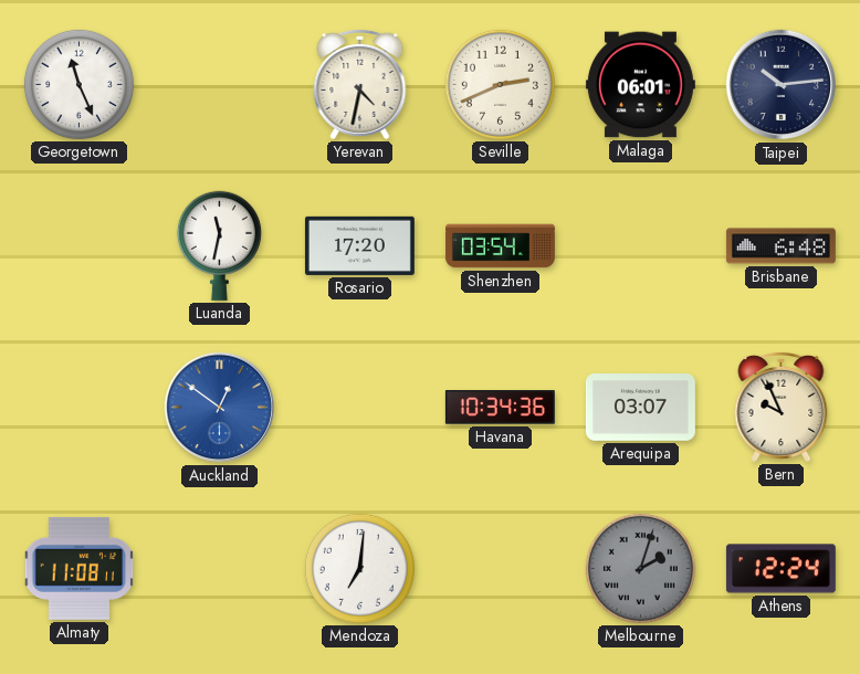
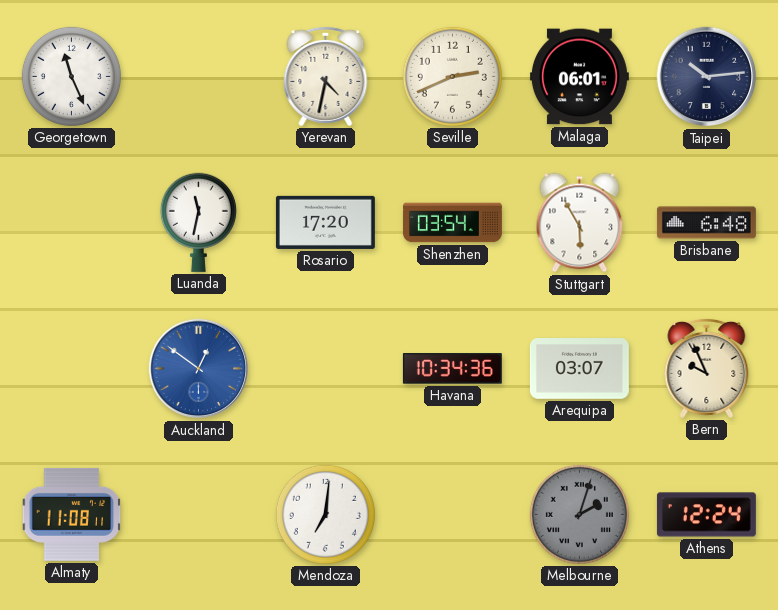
Stuttgart: none -> 5:55
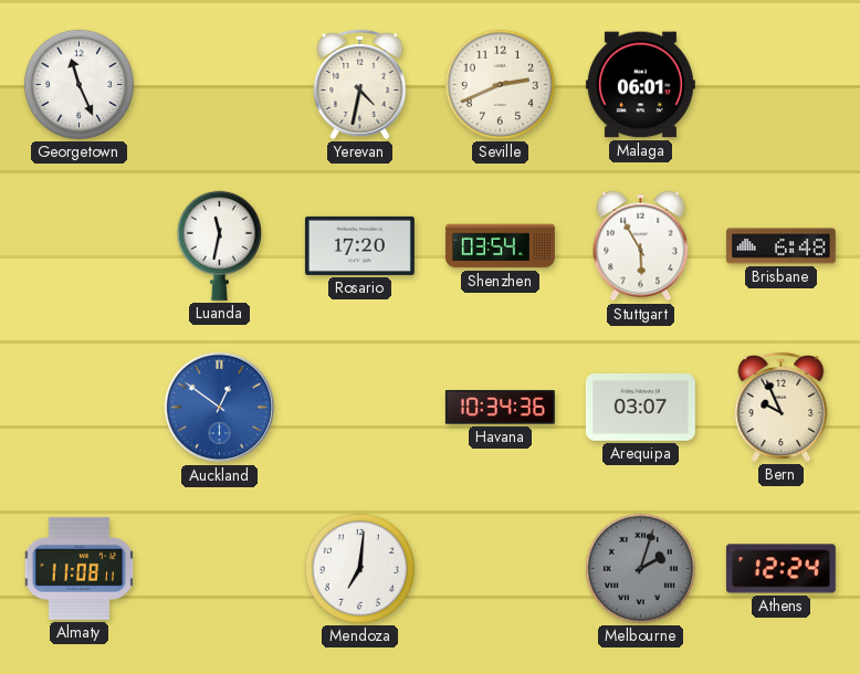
Taipei: 10:14 -> none
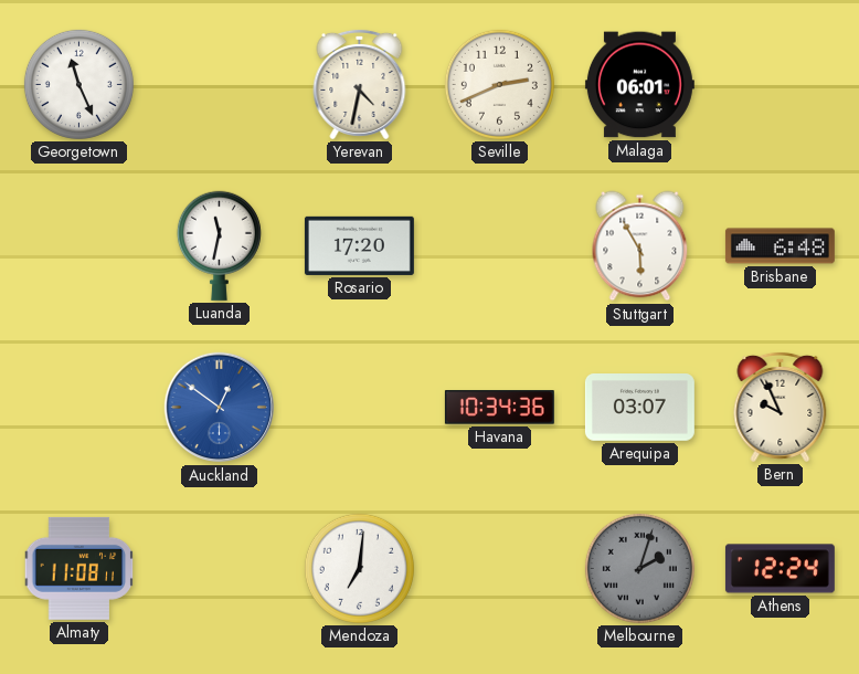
Shenzhen: 03:54 -> none
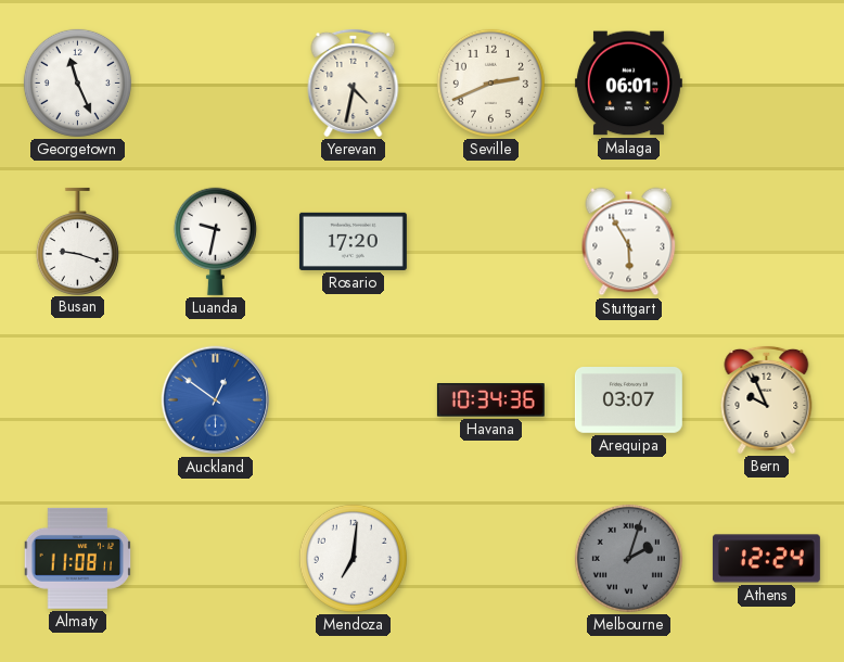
Busan: none -> 9:18
Luanda: 11:32 -> 9:32
Brisbane: 6:48 -> none
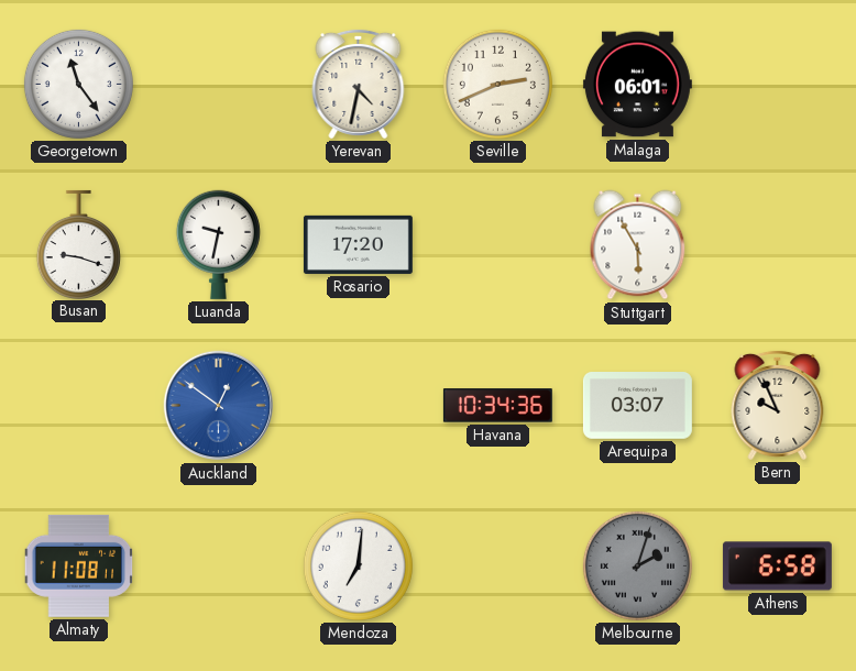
Georgetown: 11:26 -> 11:24
Athens: 12:24 -> 6:58
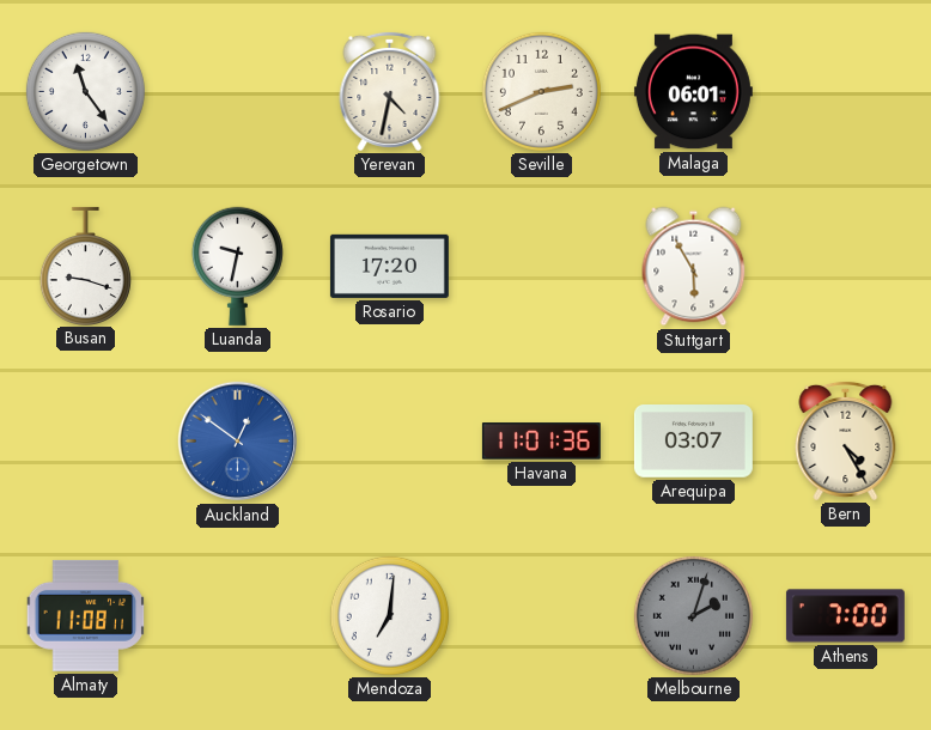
Havana: 10:34 -> 11:01
Bern: 9:56 -> 4:25
Athens: 6:58 -> 7:00
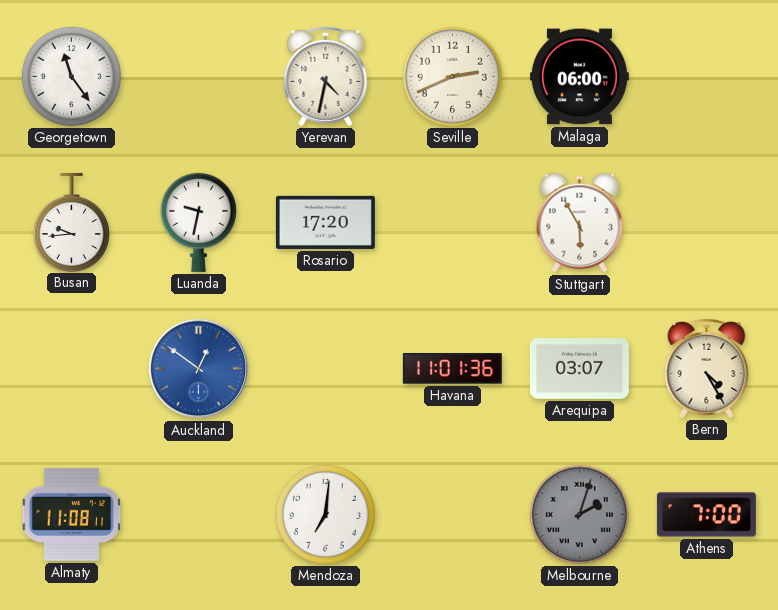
Malaga: 06:01 -> 06:00
Busan: 9:18 -> 9:44
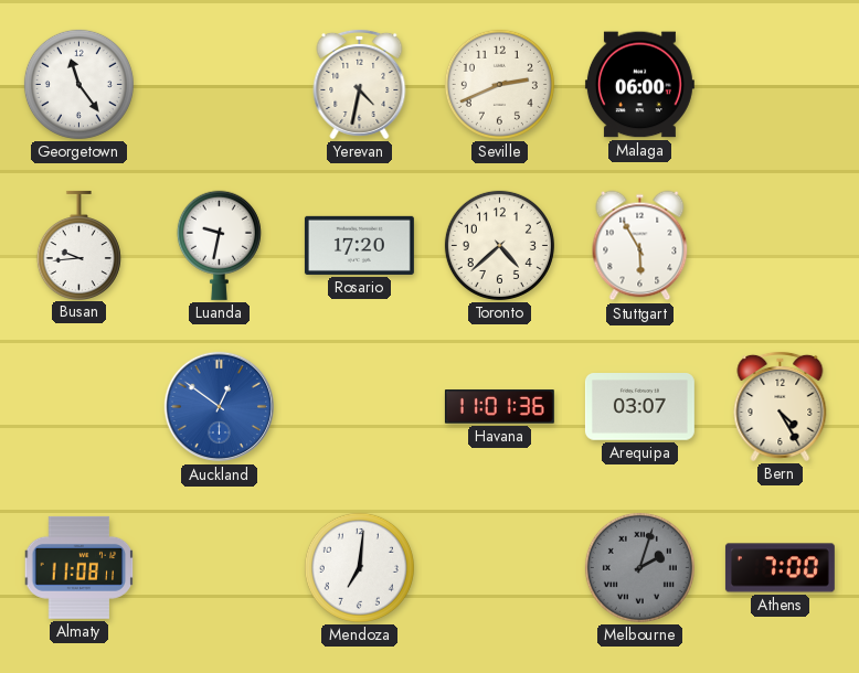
Toronto: none -> 4:38
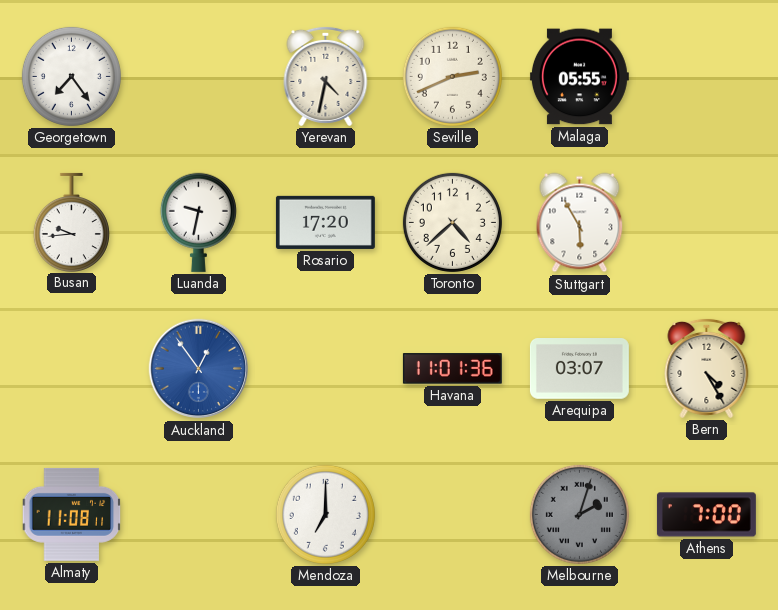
Georgetown: 11:24 -> 7:24
Malaga: 06:00 -> 05:55
Auckland: 12:51 -> 12:54
Mendoza: 7:01 -> 7:00
